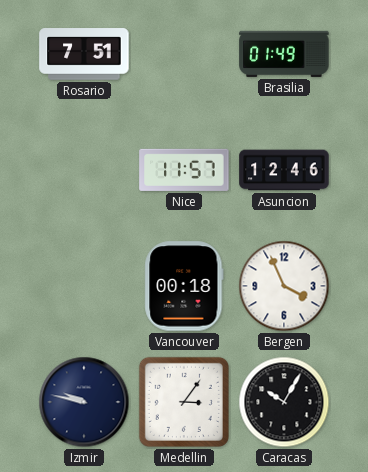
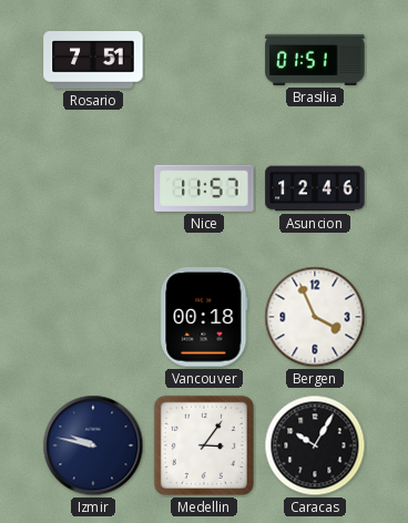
Brasilia: 01:49 -> 01:51
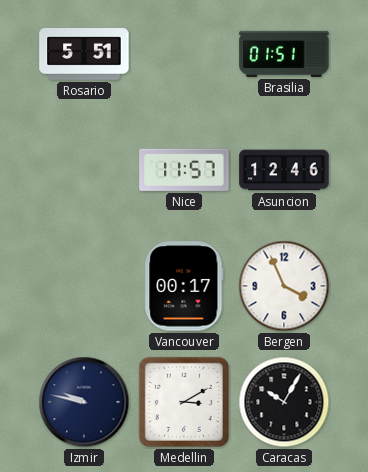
Rosario: 7:51 -> 5:51
Vancouver: 00:18 -> 00:17
Medellin: 3:06 -> 3:10
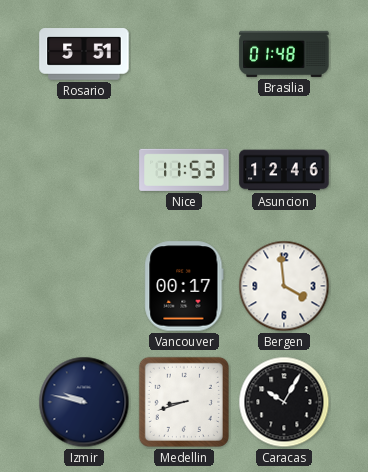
Brasilia: 01:51 -> 01:48
Nice: 11:57 -> 11:53
Bergen: 3:56 -> 3:59
Medellin: 3:10 -> 8:42
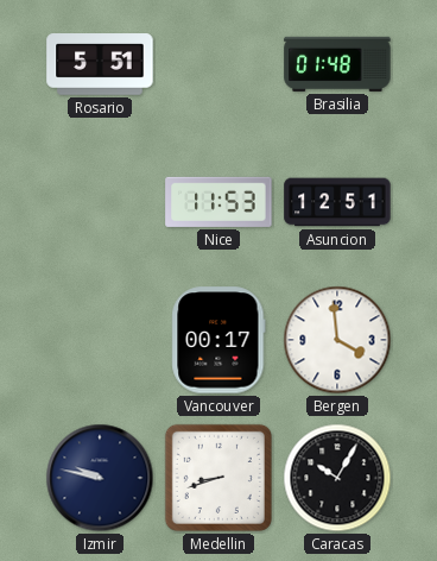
Asuncion: 12:46 -> 12:51
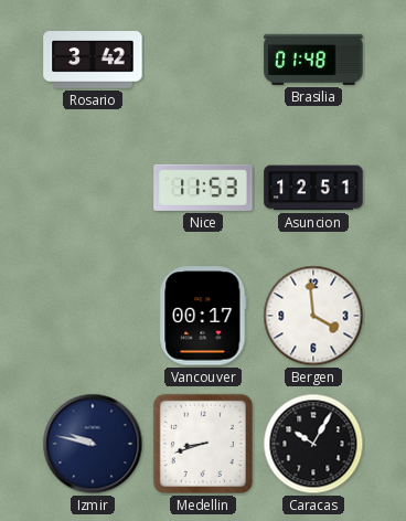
Rosario: 5:51 -> 3:42
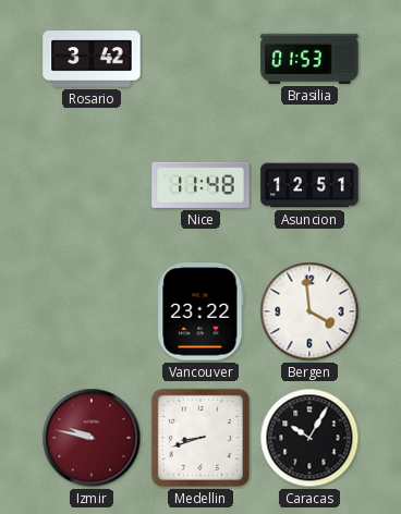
Brasilia: 01:48 -> 01:53
Nice: 11:53 -> 11:48
Vancouver: 00:17 -> 23:22
Izmir dial: navy -> burgundy
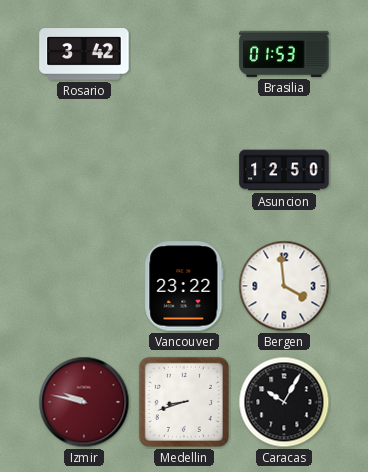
Nice: 11:48 -> none
Asuncion: 12:51 -> 12:50
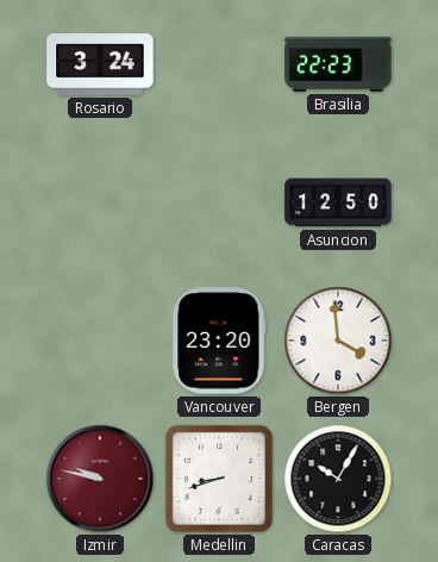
Rosario: 3:42 -> 3:24
Brasilia: 01:53 -> 22:23
Vancouver: 23:22 -> 23:20
